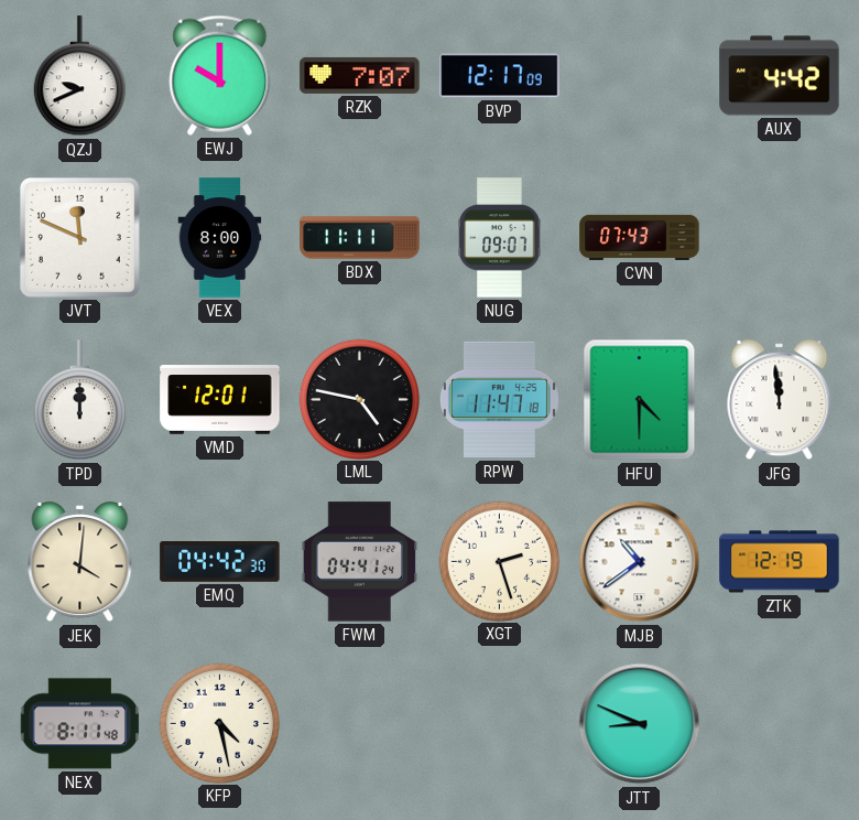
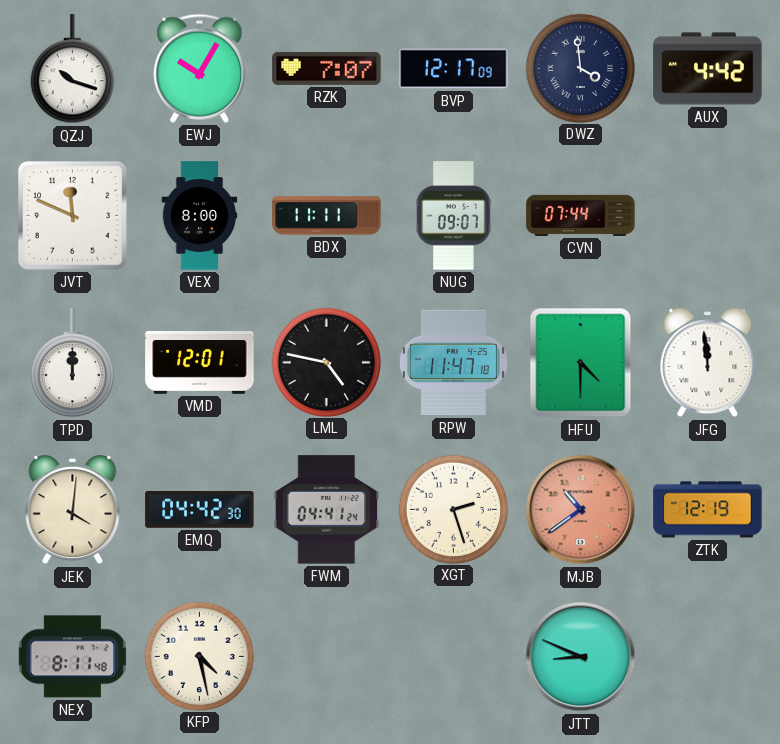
QZJ: 9:41 -> 10:18
EWJ: 10:00 -> 10:05
DWZ: none -> 3:59
CVN: 07:43 -> 07:44
MJB dial: white -> salmon
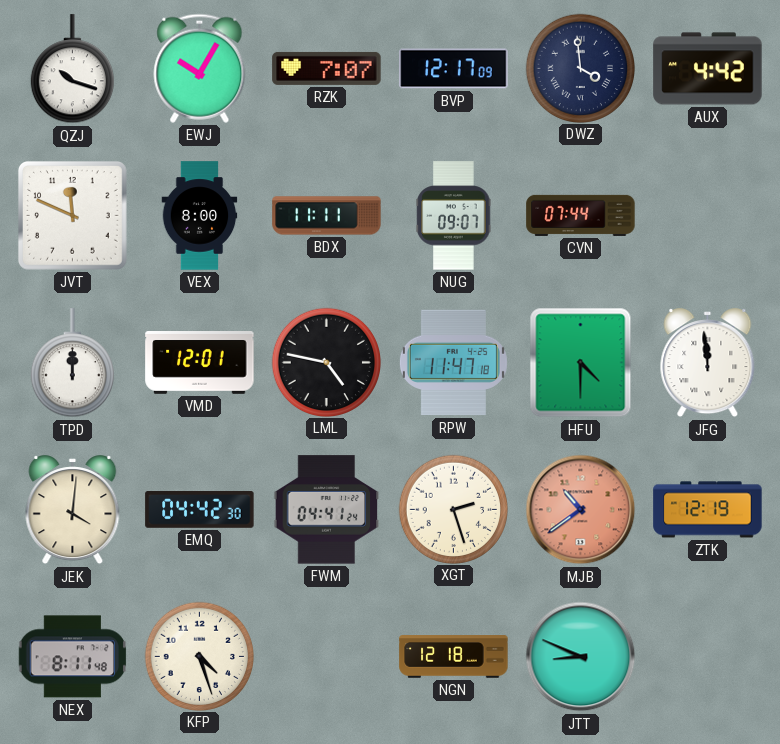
KFP: 4:28 -> 4:27
NGN: none -> 12:18
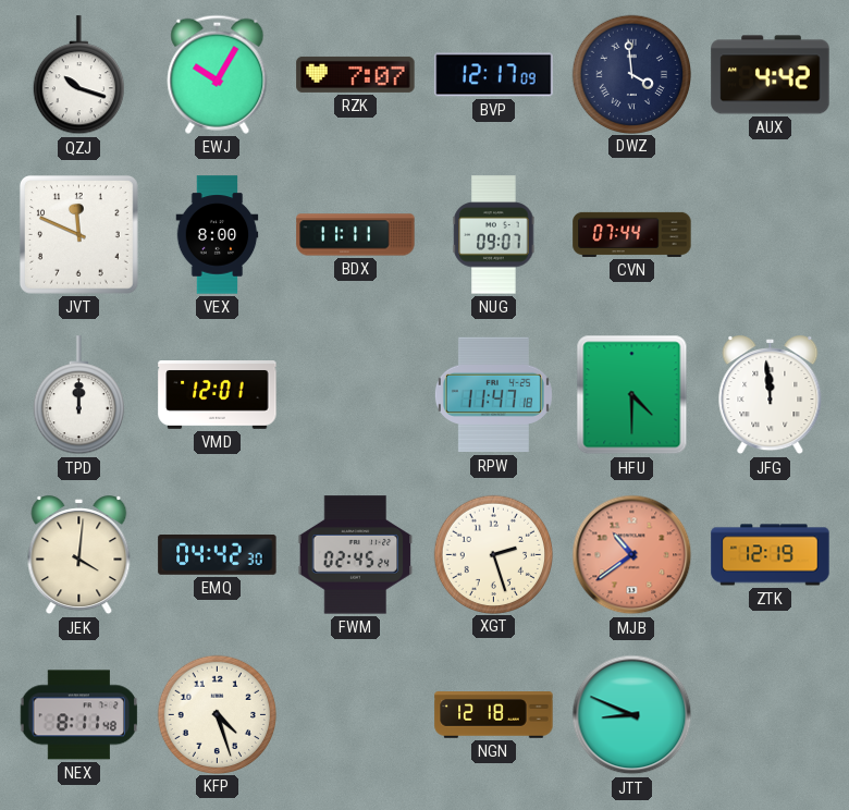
LML: 4:47 -> none
FWM: 04:41 -> 02:45
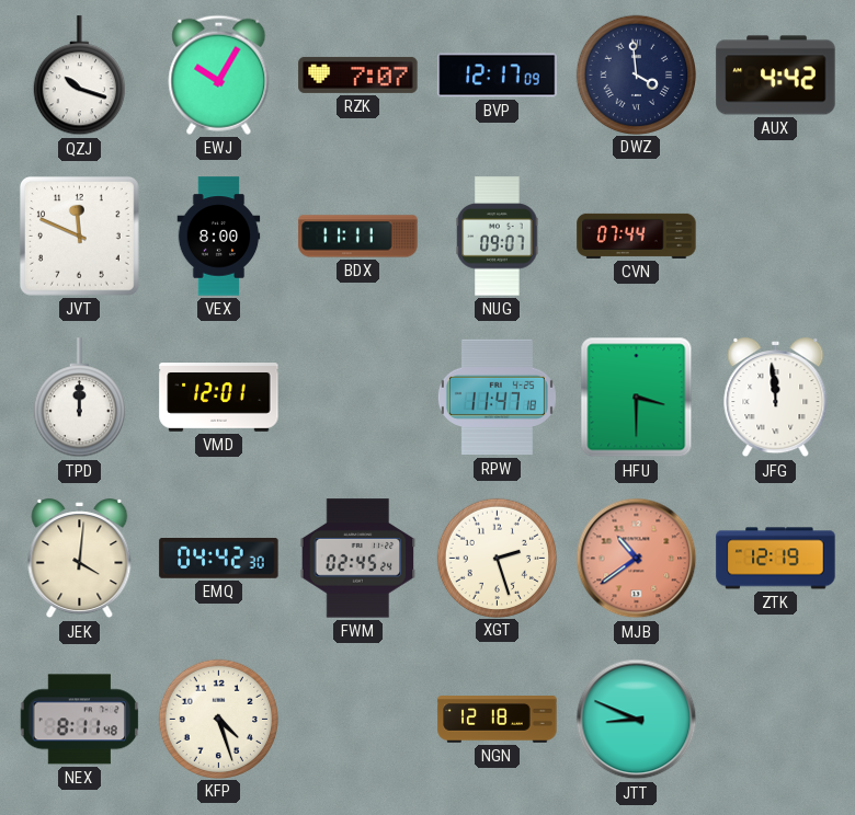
HFU: 4:30 -> 3:30
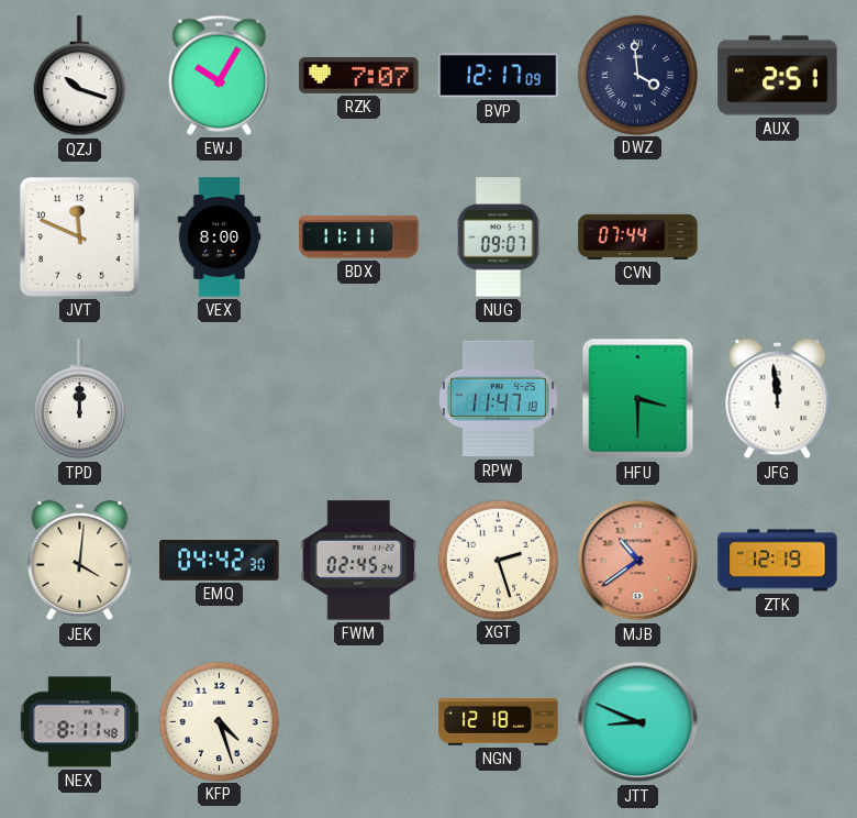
AUX: 4:42 -> 2:51
VMD: 12:01 -> none
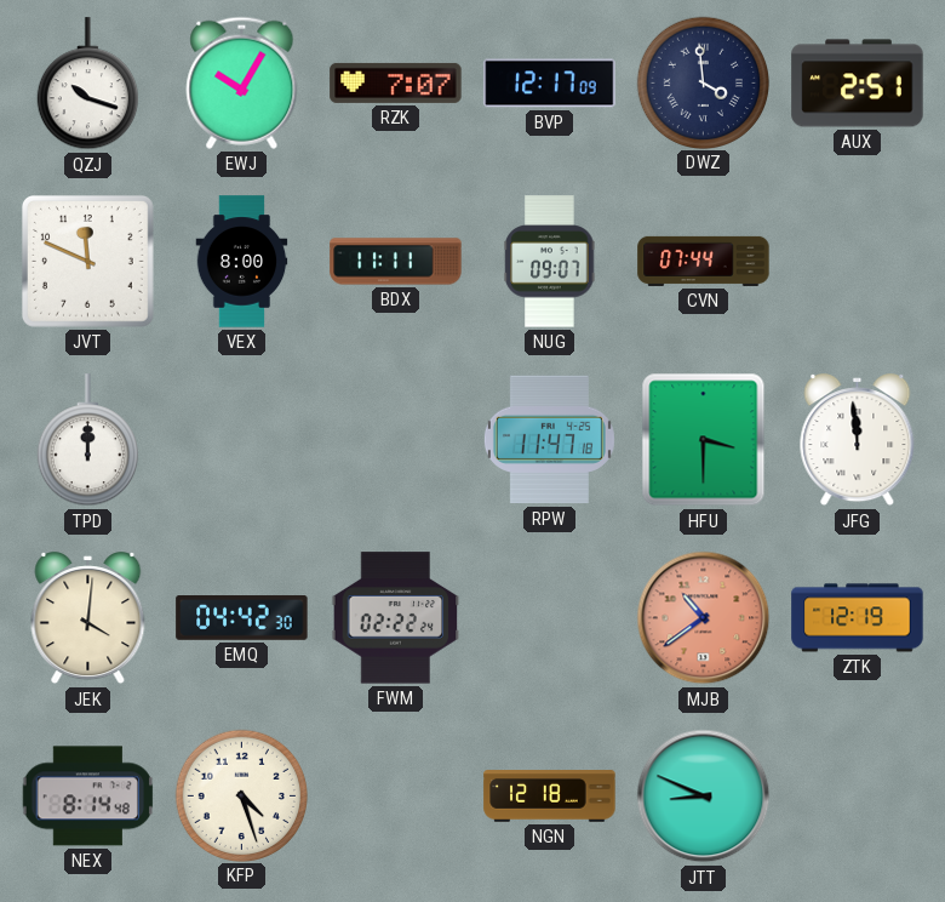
FWM: 02:45 -> 02:22
XGT: 2:27 -> none
NEX: 8:11 -> 8:14
